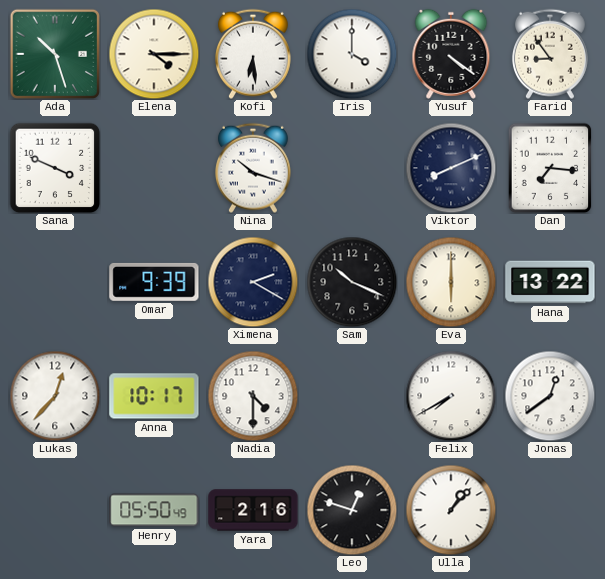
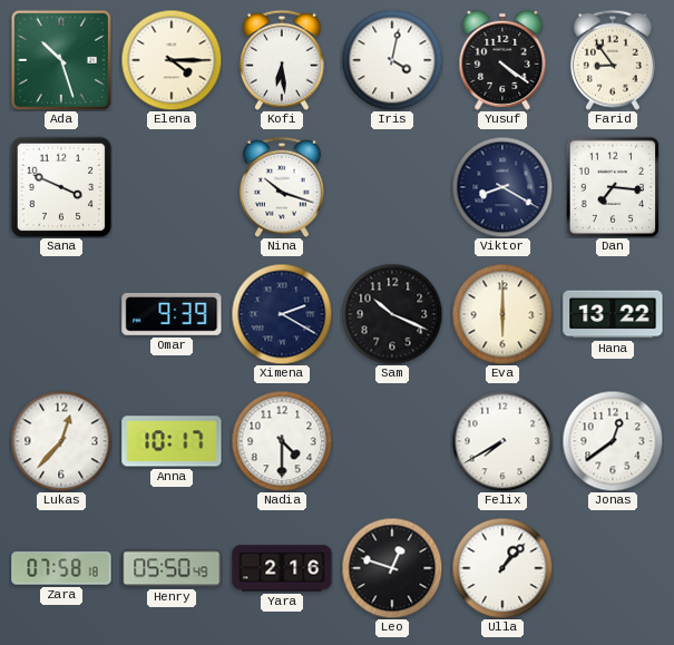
Iris: 4:00 -> 4:02
Viktor: 8:11 -> 8:20
Zara: none -> 07:58
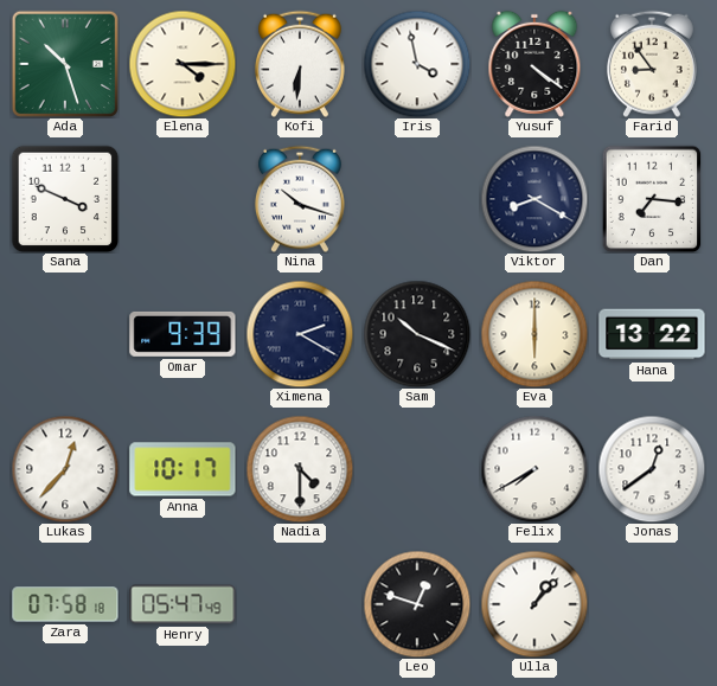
Kofi: 6:29 -> 6:31
Iris: 4:02 -> 3:58
Henry: 05:50 -> 05:47
Yara: 2:16 -> none
